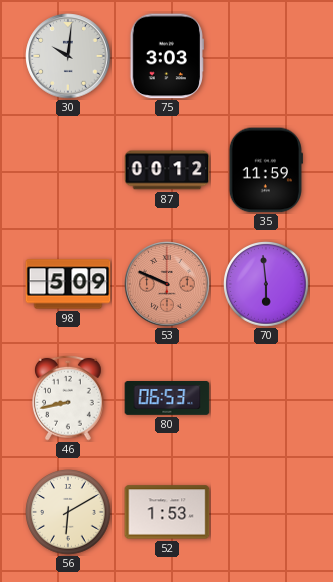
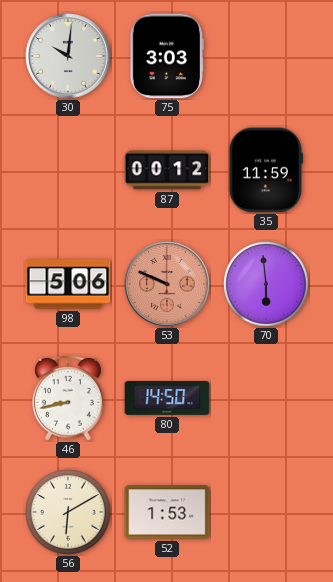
98: 5:09 -> 5:06
80: 06:53 -> 14:50
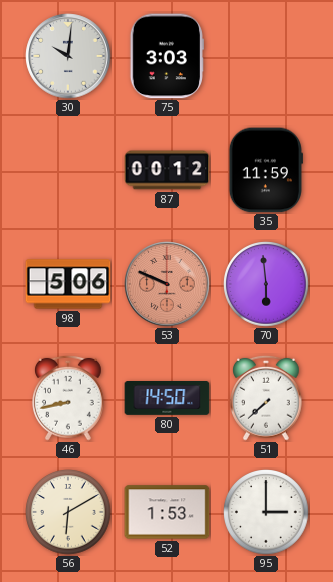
51: none -> 7:38
95: none -> 3:00
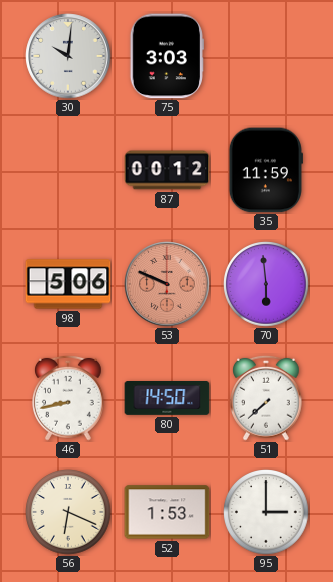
56: 6:10 -> 6:19
